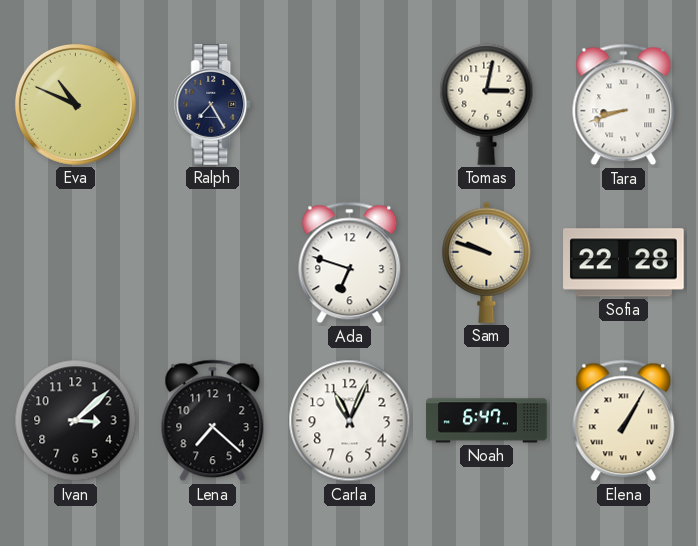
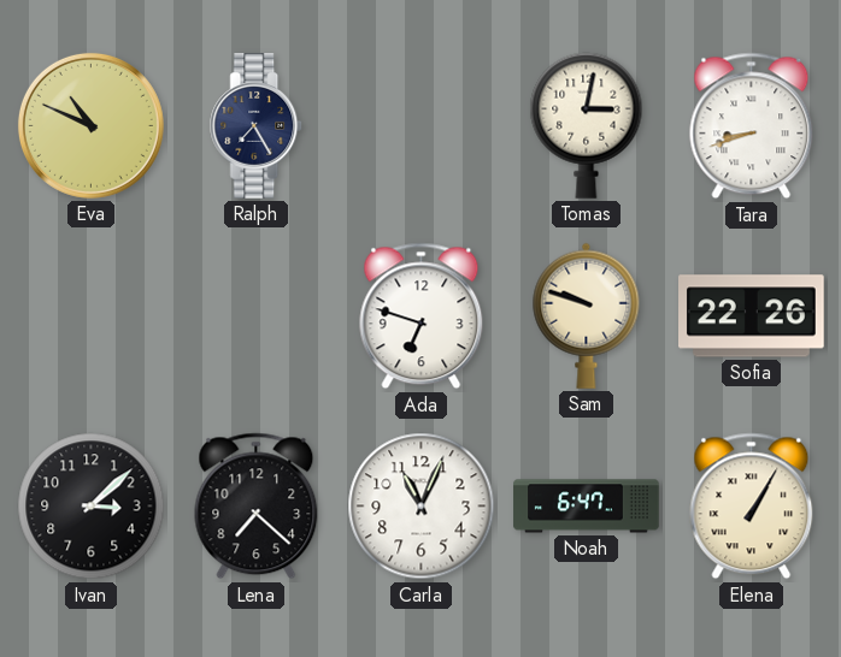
Sofia: 22:28 -> 22:26
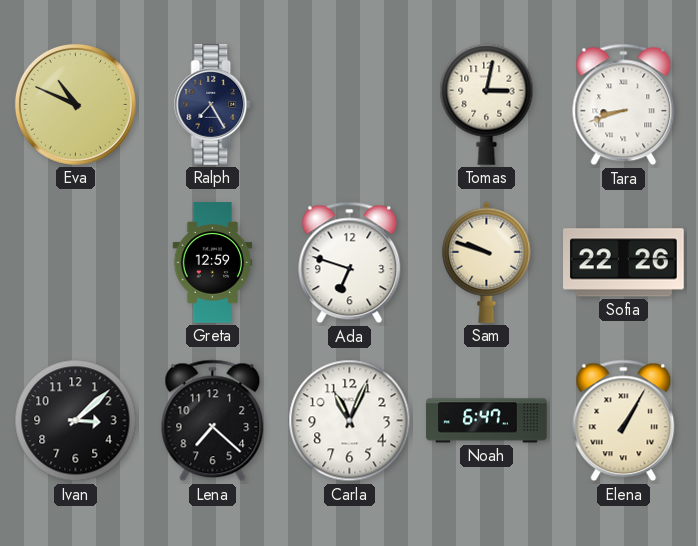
Greta: none -> 12:59
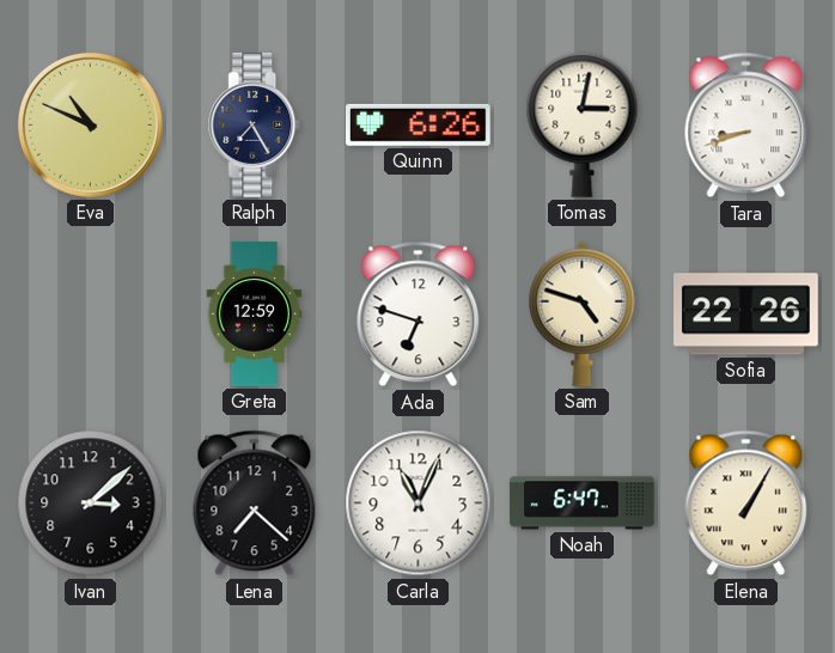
Quinn: none -> 6:26
Sam: 9:48 -> 4:48
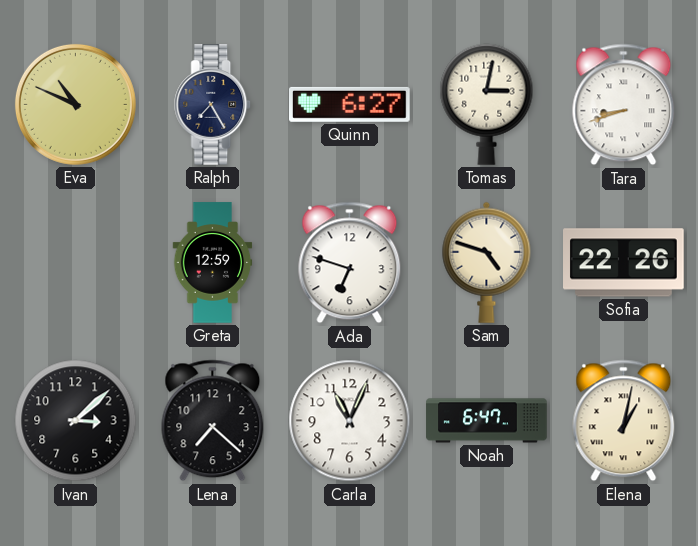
Quinn: 6:26 -> 6:27
Elena: 1:05 -> 1:02
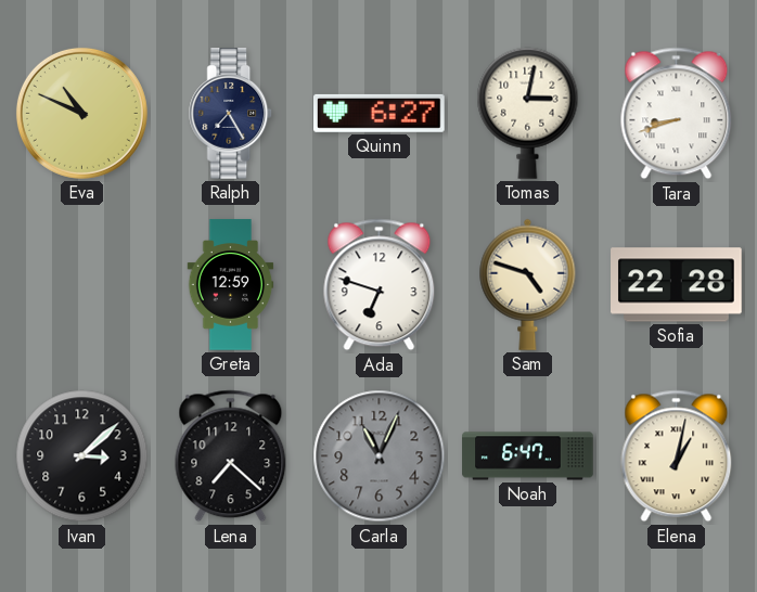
Sofia: 22:26 -> 22:28
Carla dial: white -> grey
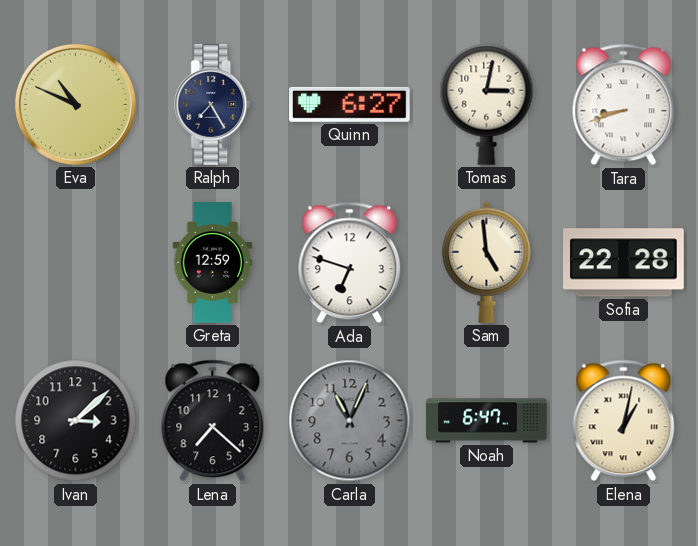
Sam: 4:48 -> 4:59
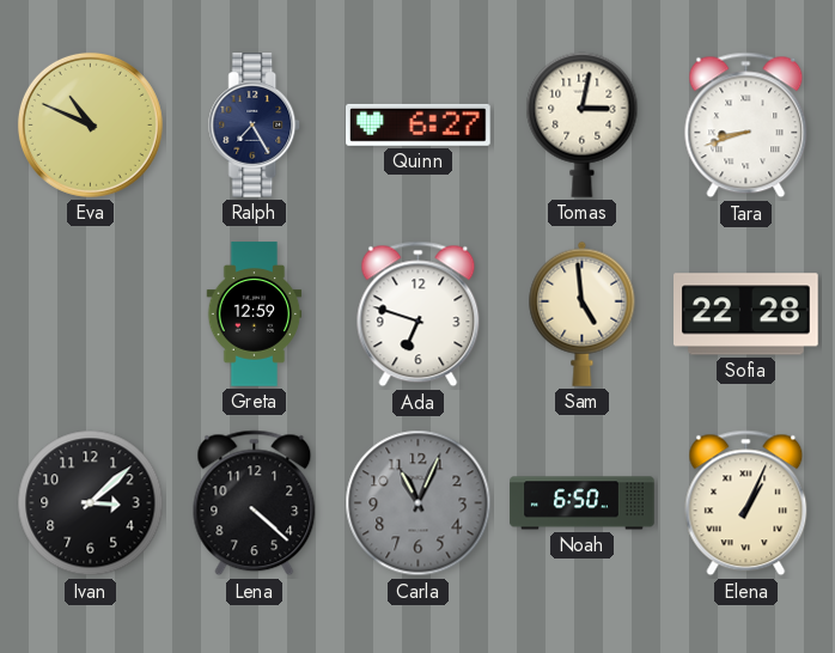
Lena: 7:22 -> 4:22
Noah: 6:47 -> 6:50
Elena: 1:02 -> 1:04
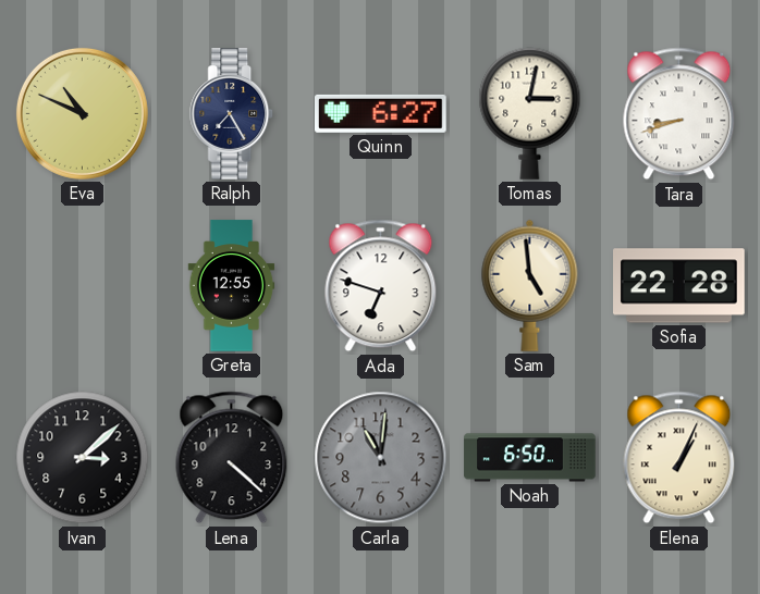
Greta: 12:59 -> 12:55
Carla: 11:04 -> 11:01
